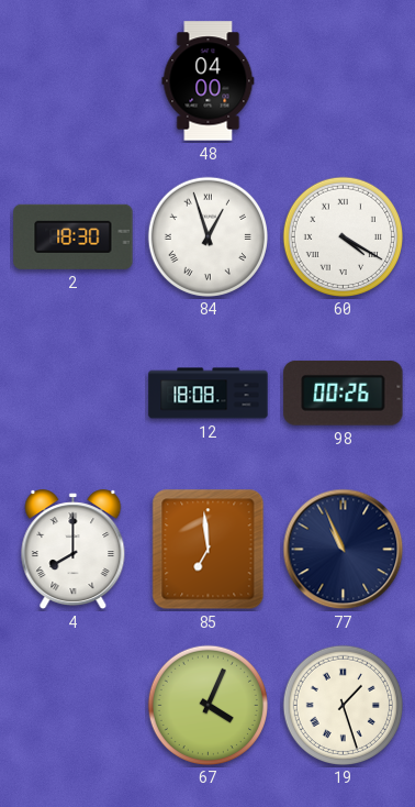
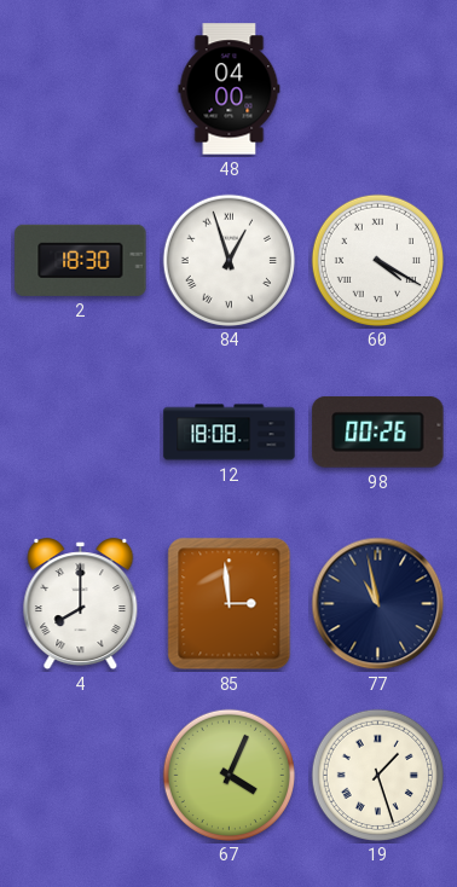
85: 6:59 -> 2:59
77: 10:56 -> 10:58
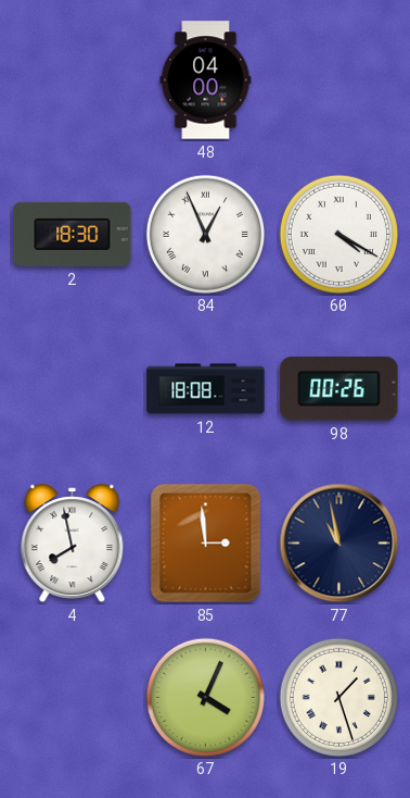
84: 12:57 -> 12:56
4: 8:00 -> 7:58
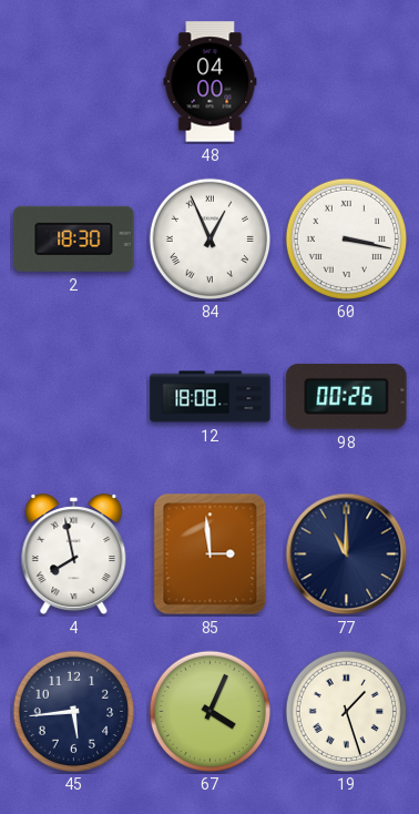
60: 4:20 -> 3:17
77: 10:58 -> 11:00
45: none -> 5:44
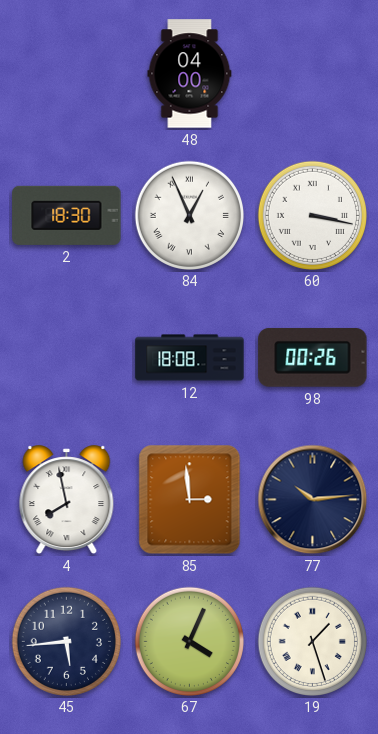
77: 11:00 -> 10:14
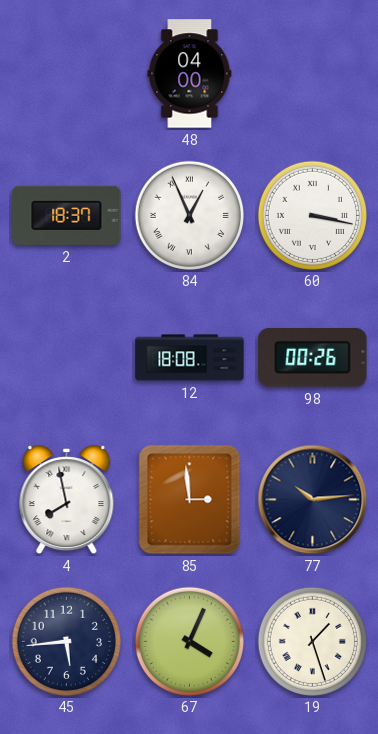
2: 18:30 -> 18:37
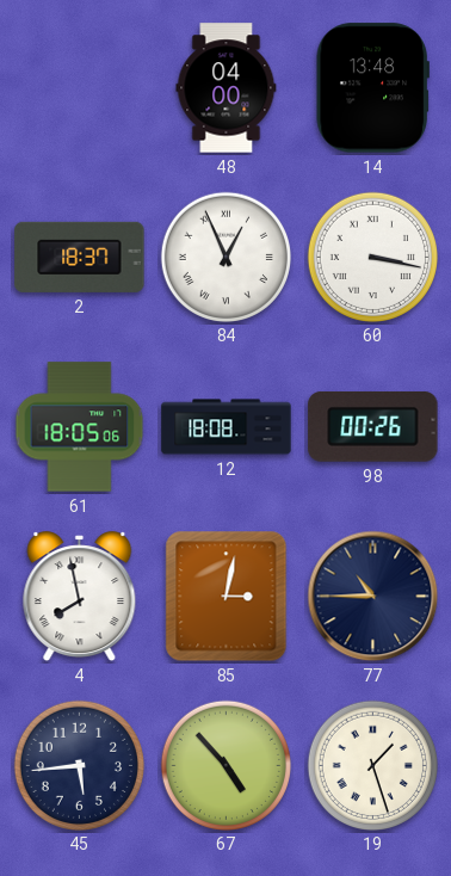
14: none -> 13:48
61: none -> 18:05
85: 2:59 -> 3:02
77: 10:14 -> 10:45
67: 4:04 -> 4:53
